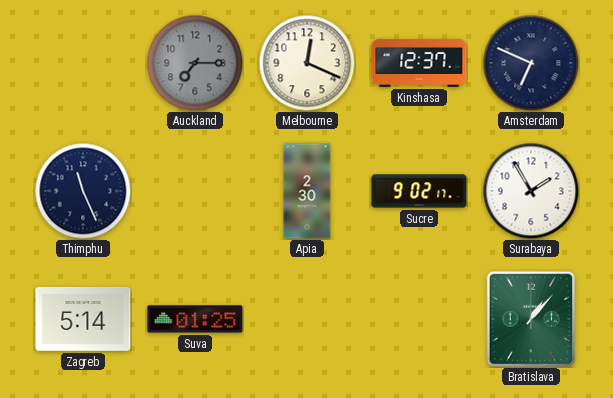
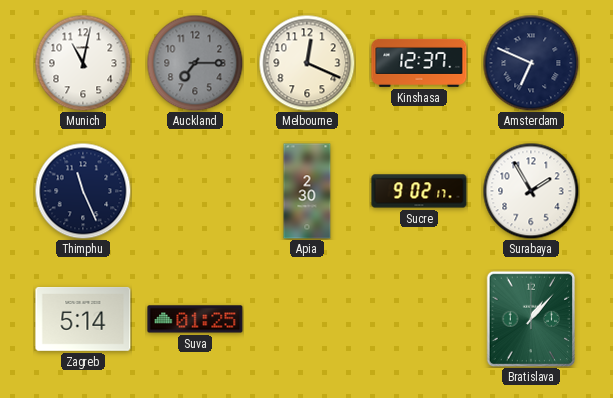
Munich: none -> 11:02
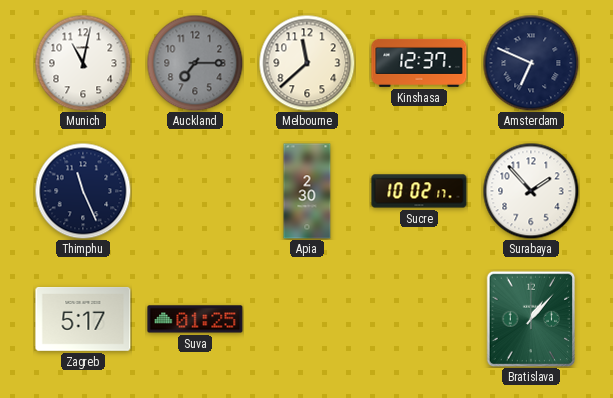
Melbourne: 12:19 -> 11:38
Sucre: 9:02 -> 10:02
Surabaya: 1:55 -> 1:53
Zagreb: 5:14 -> 5:17
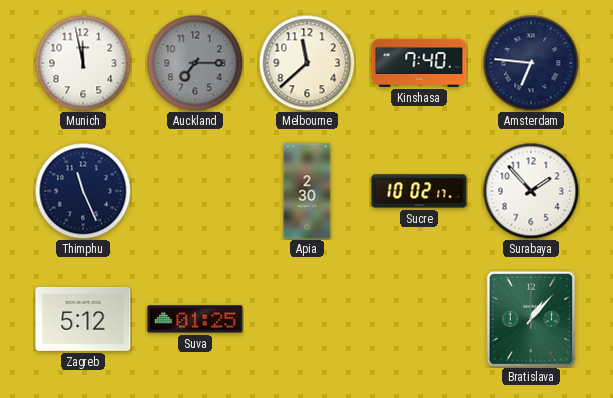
Munich: 11:02 -> 11:58
Kinshasa: 12:37 -> 7:40
Amsterdam: 6:49 -> 6:46
Zagreb: 5:17 -> 5:12
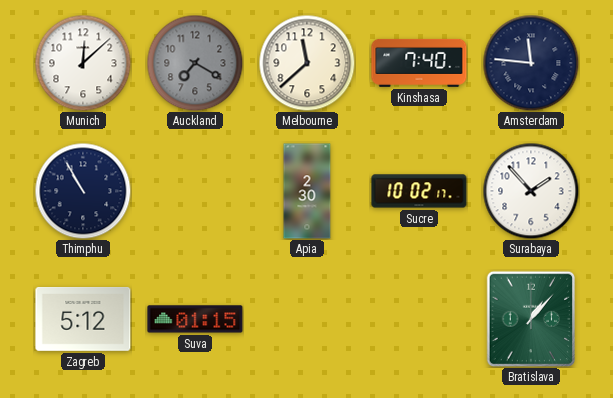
Munich: 11:58 -> 12:08
Auckland: 7:15 -> 7:20
Amsterdam: 6:46 -> 11:46
Thimphu: 11:26 -> 10:55
Suva: 01:25 -> 01:15
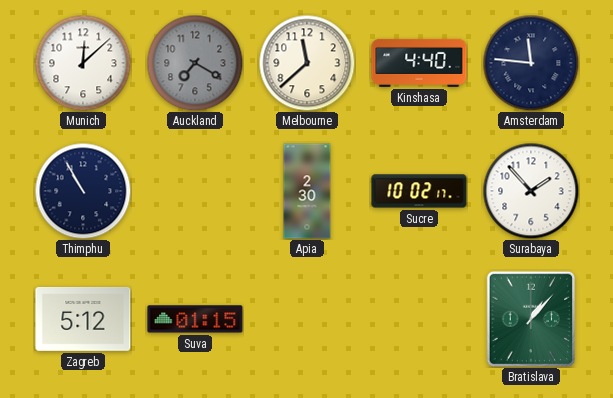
Kinshasa: 7:40 -> 4:40
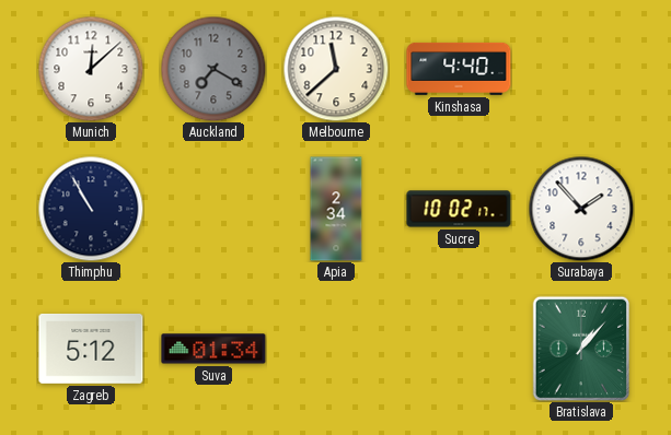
Amsterdam: 11:46 -> none
Apia: 2:30 -> 2:34
Suva: 01:15 -> 01:34
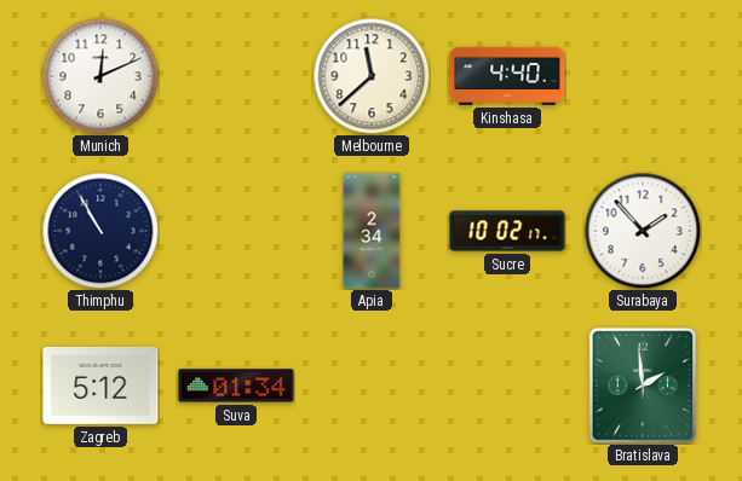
Munich: 12:08 -> 12:11
Auckland: 7:20 -> none
Bratislava: 1:07 -> 1:59
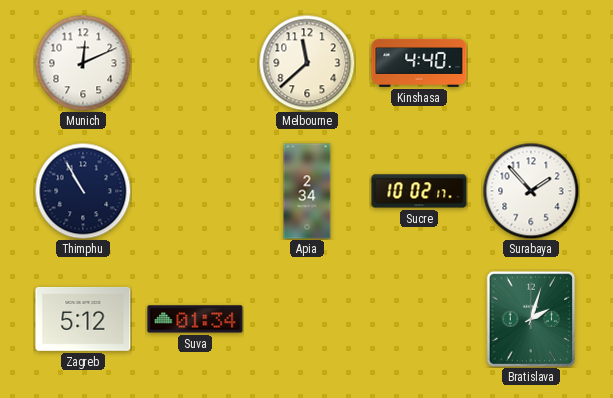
Bratislava: 1:59 -> 2:03
